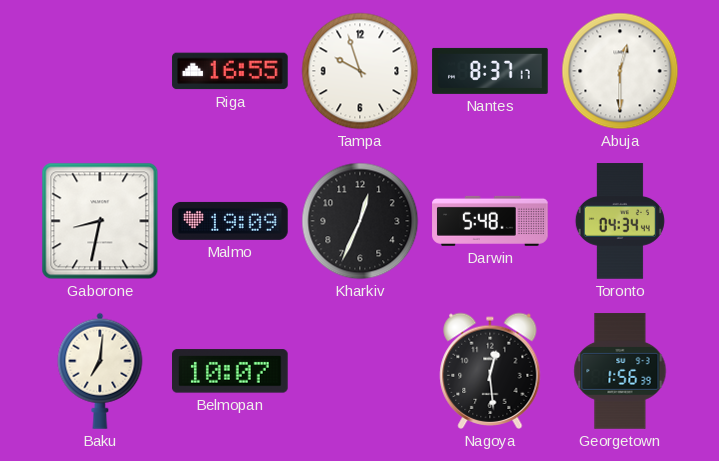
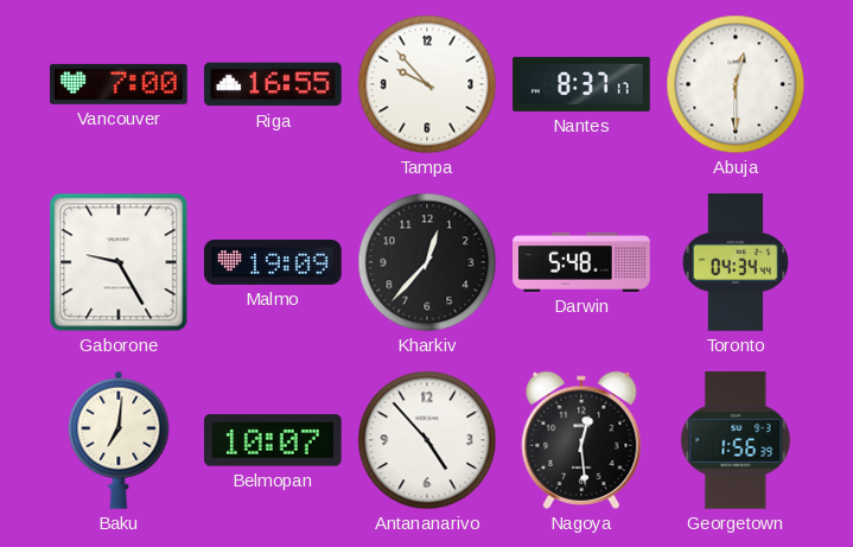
Vancouver: none -> 7:00
Tampa: 9:57 -> 9:53
Gaborone: 8:32 -> 9:25
Kharkiv: 12:34 -> 12:37
Antananarivo: none -> 4:53
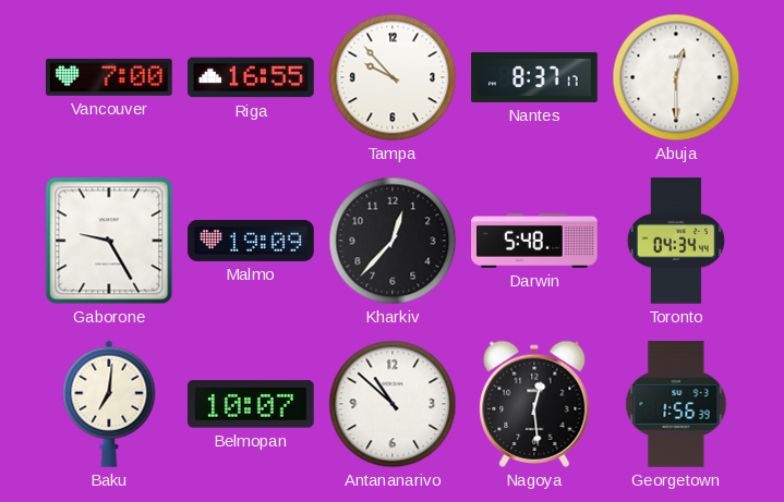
Antananarivo: 4:53 -> 10:52
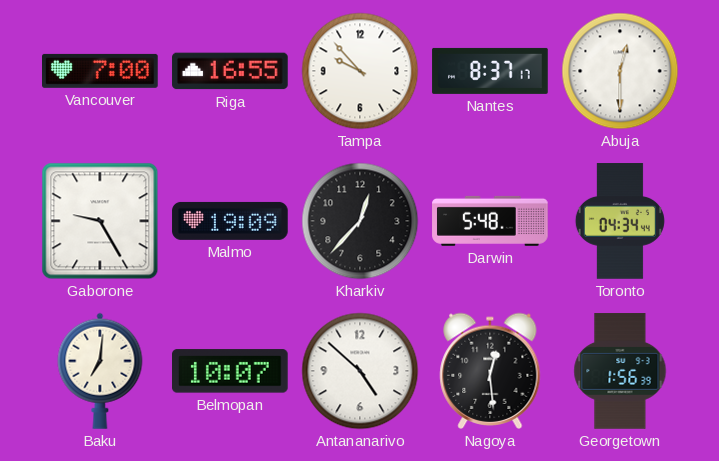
Antananarivo: 10:52 -> 4:52
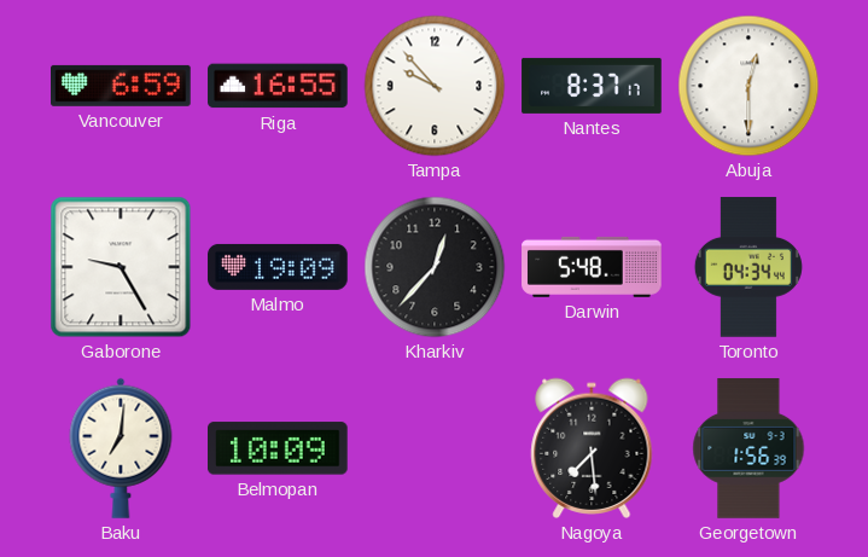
Vancouver: 7:00 -> 6:59
Belmopan: 10:07 -> 10:09
Antananarivo: 4:52 -> none
Nagoya: 12:29 -> 7:29
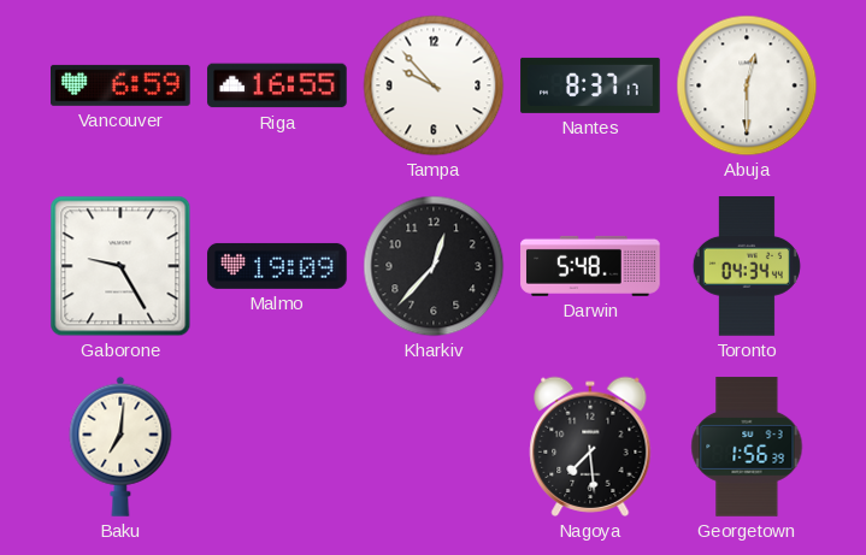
Belmopan: 10:09 -> none
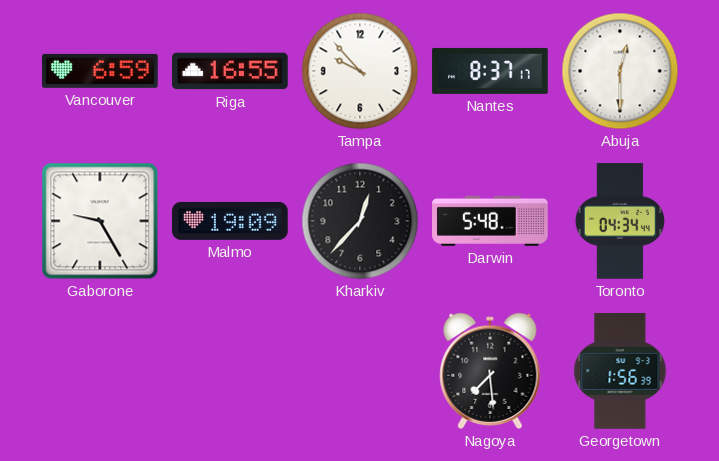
Baku: 7:01 -> none
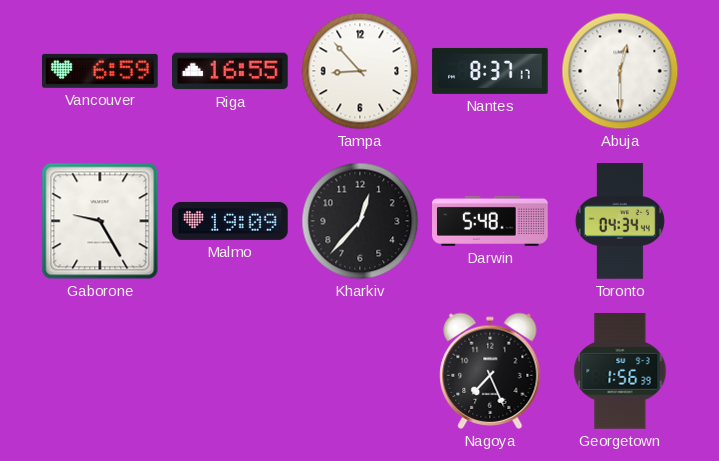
Tampa: 9:53 -> 8:53
Nagoya: 7:29 -> 7:26
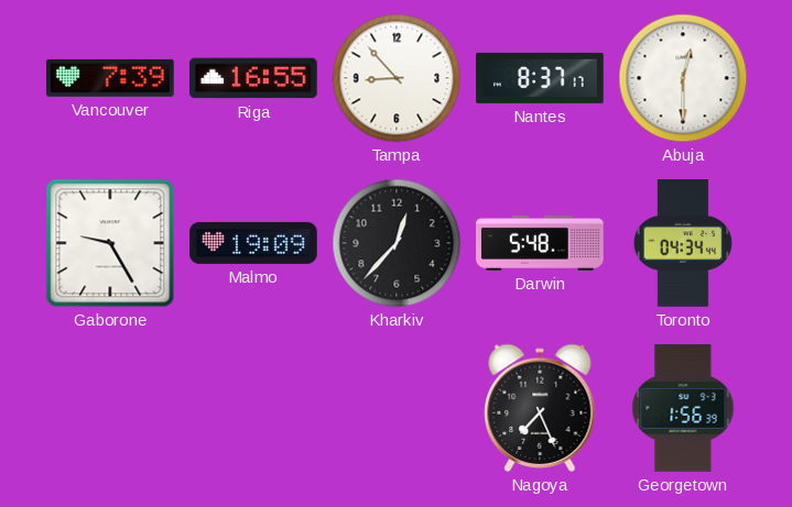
Vancouver: 6:59 -> 7:39
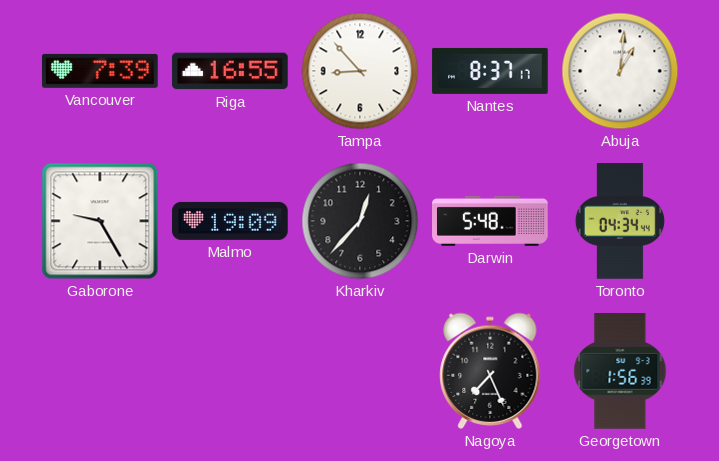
Abuja: 12:30 -> 1:01
